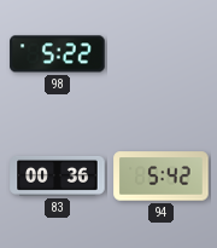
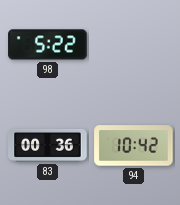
94: 5:42 -> 10:42
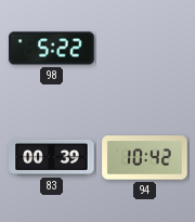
83: 00:36 -> 00:39
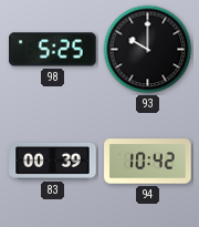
98: 5:22 -> 5:25
93: none -> 10:00
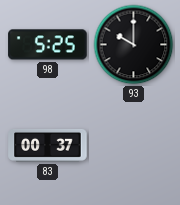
83: 00:39 -> 00:37
94: 10:42 -> none
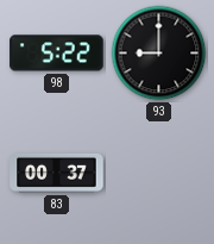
98: 5:25 -> 5:22
93: 10:00 -> 9:00
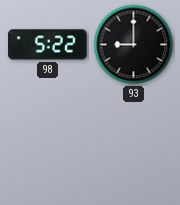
83: 00:37 -> none
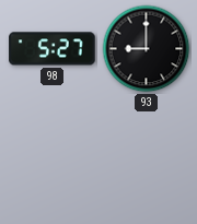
98: 5:22 -> 5:27
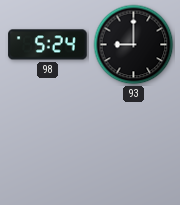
98: 5:27 -> 5:24
